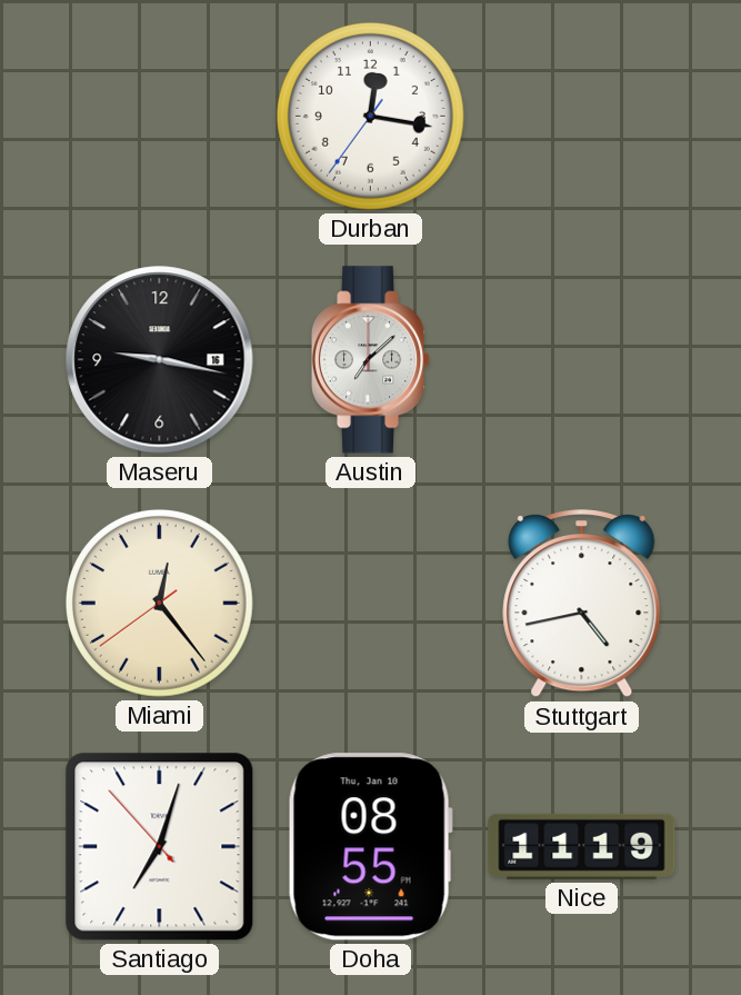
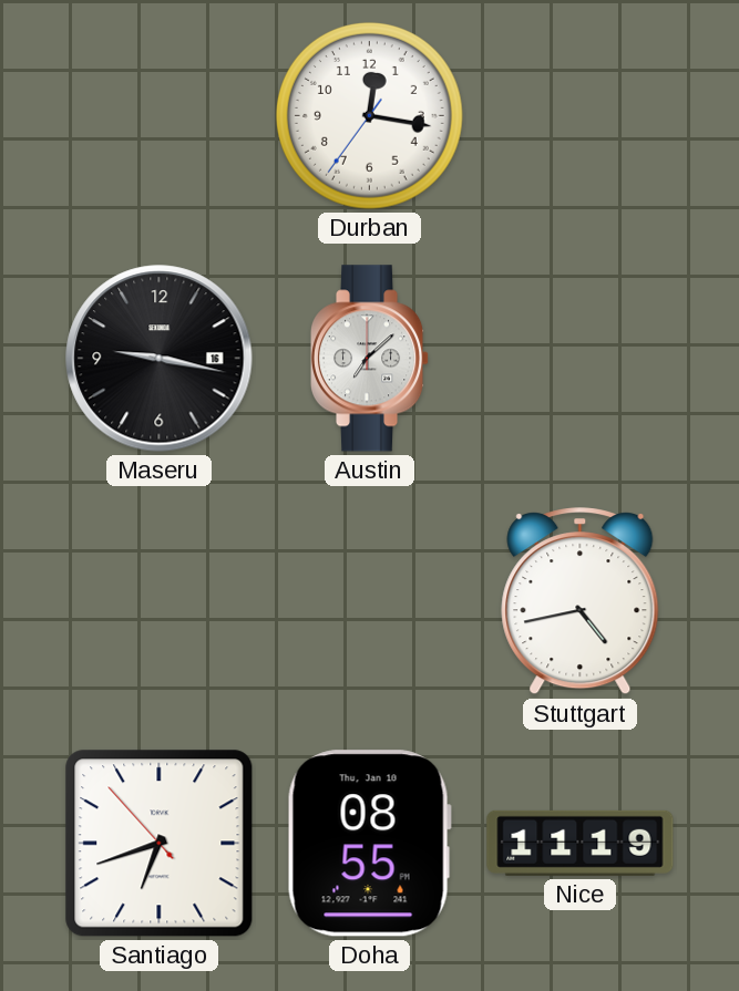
Miami: 12:23 -> none
Santiago: 7:02 -> 6:41
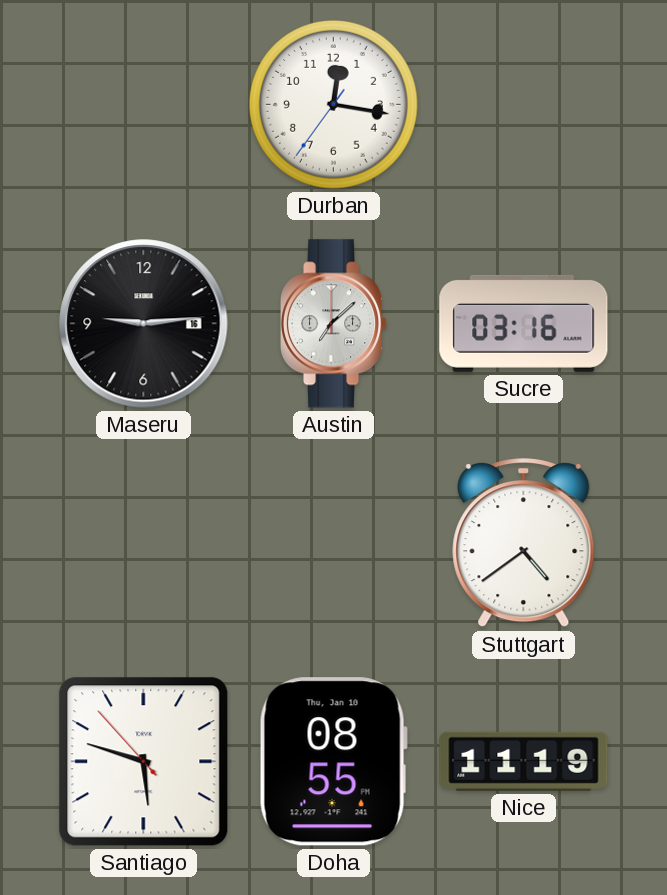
Maseru: 9:17 -> 9:14
Sucre: none -> 03:16
Stuttgart: 4:43 -> 4:39
Santiago: 6:41 -> 5:47
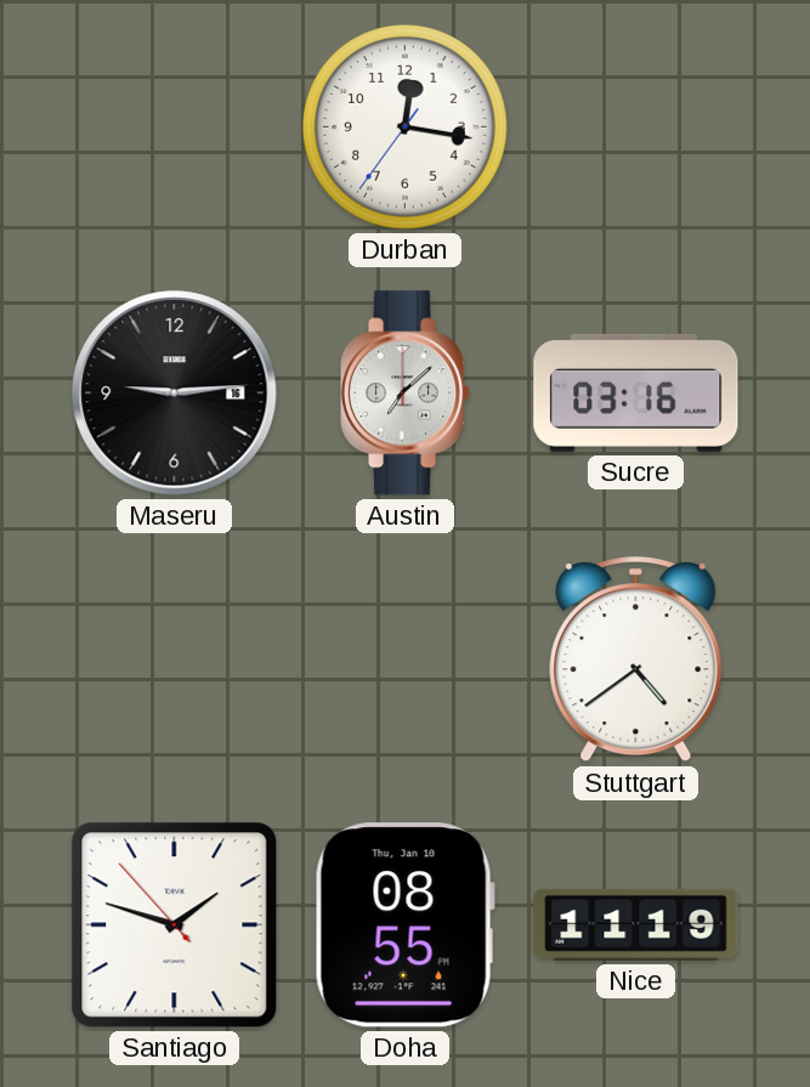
Santiago: 5:47 -> 1:47
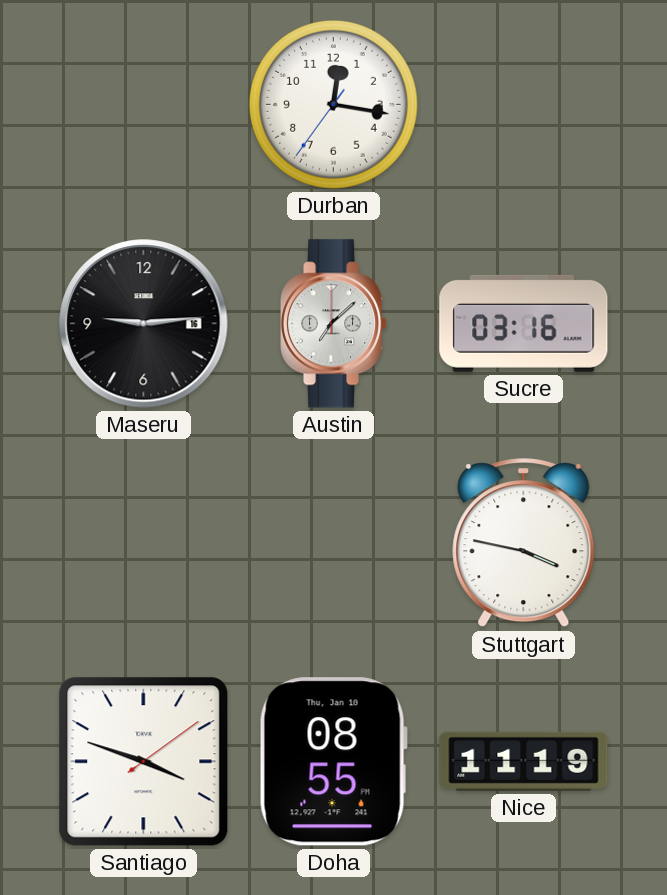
Stuttgart: 4:39 -> 3:47
Santiago: 1:47 -> 3:48
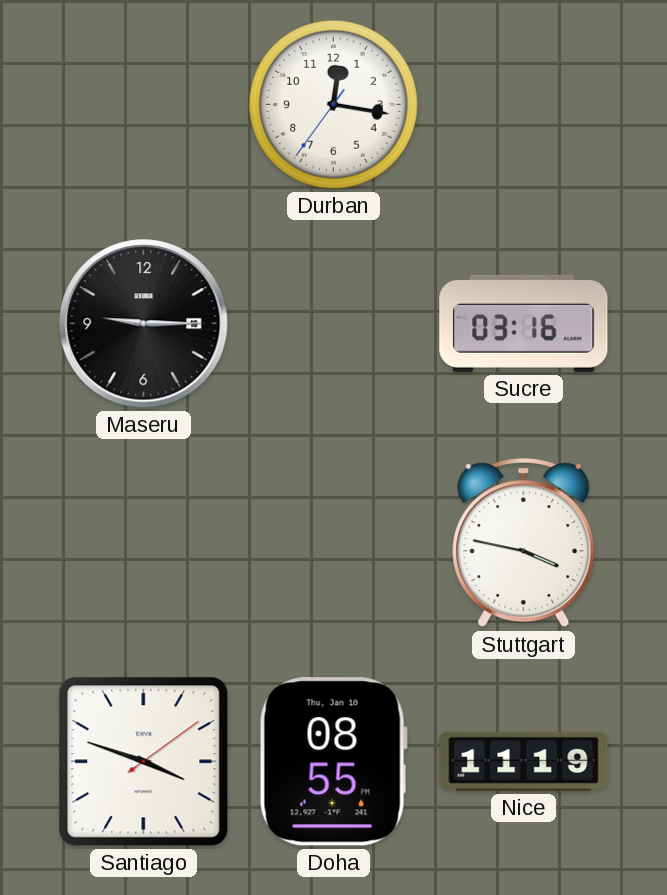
Maseru: 9:14 -> 9:15
Austin: 7:08 -> none
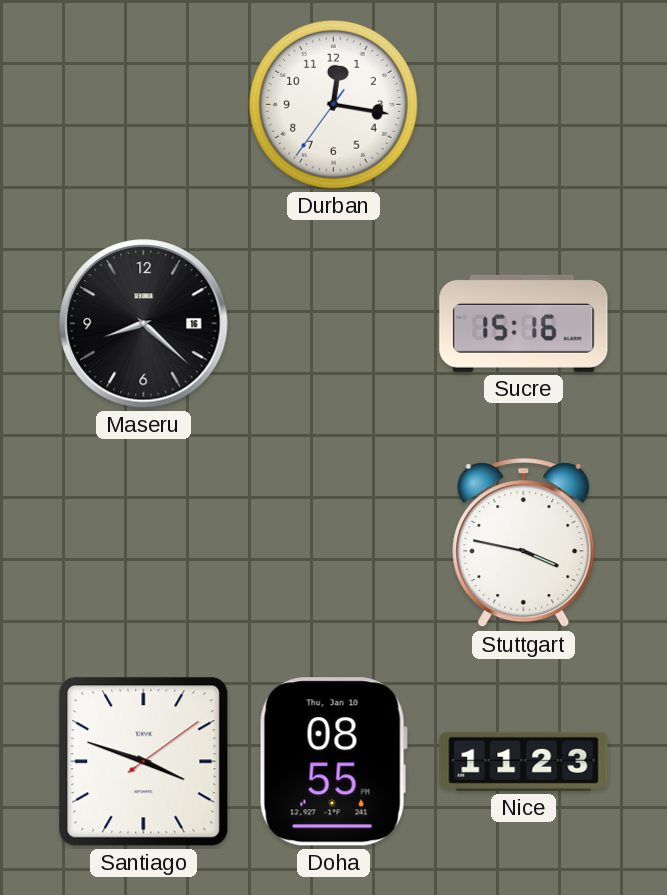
Maseru: 9:15 -> 8:22
Sucre: 03:16 -> 15:16
Nice: 11:19 -> 11:23
